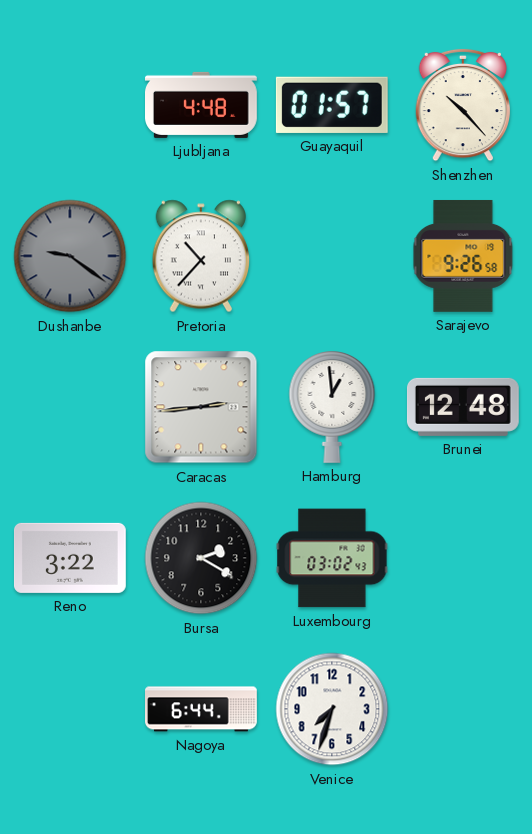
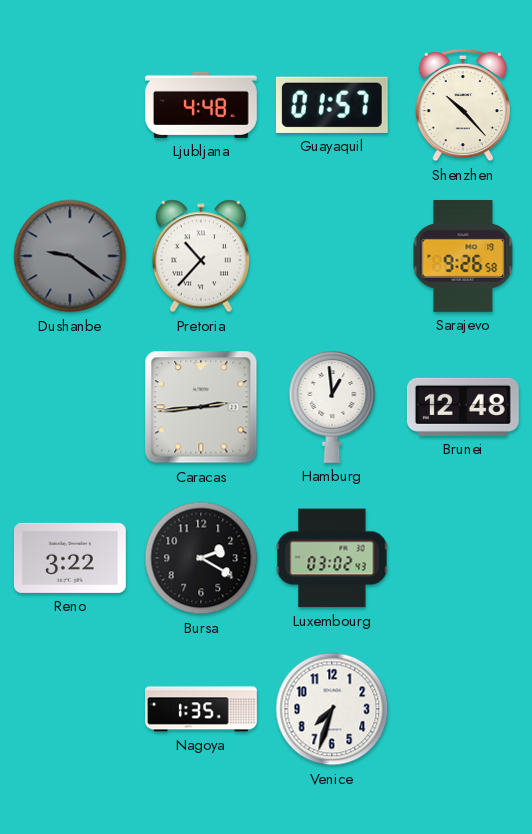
Nagoya: 6:44 -> 1:35
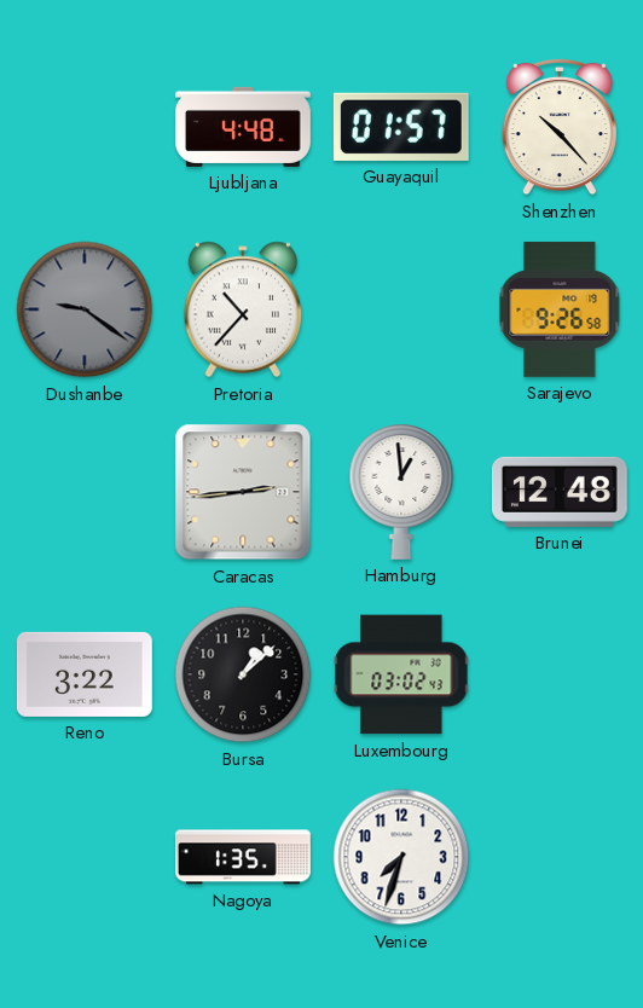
Bursa: 2:20 -> 1:08
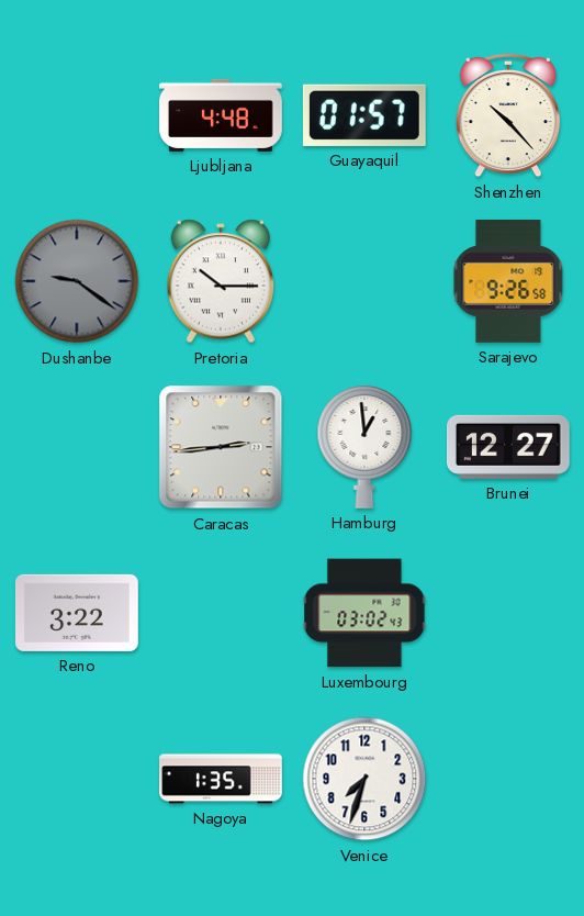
Pretoria: 10:37 -> 10:15
Brunei: 12:48 -> 12:27
Bursa: 1:08 -> none
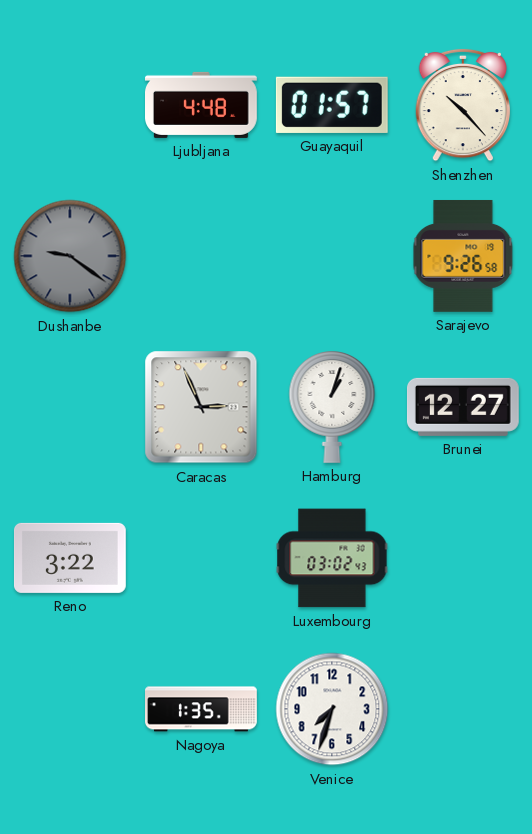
Pretoria: 10:15 -> none
Caracas: 2:44 -> 2:56
Hamburg: 12:59 -> 1:03
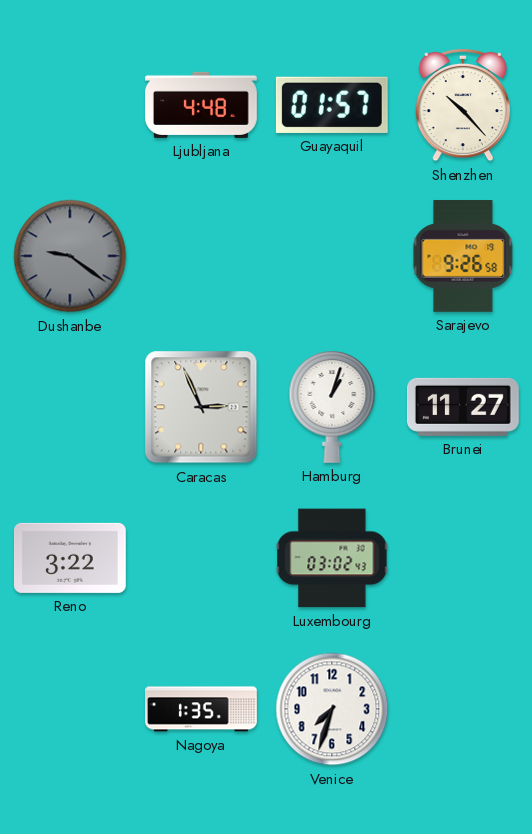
Brunei: 12:27 -> 11:27
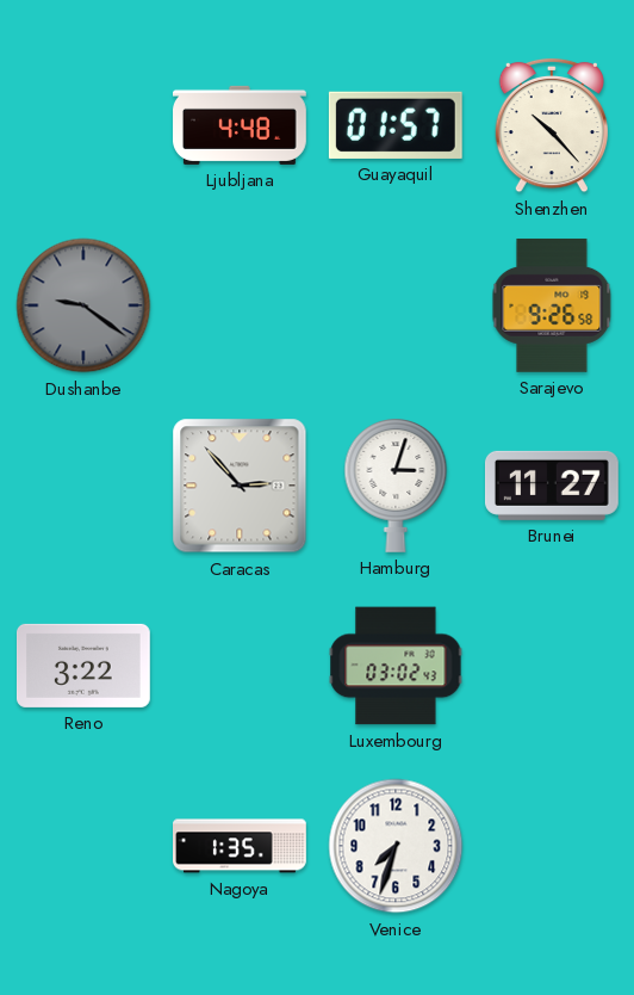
Caracas: 2:56 -> 2:53
Hamburg: 1:03 -> 3:03
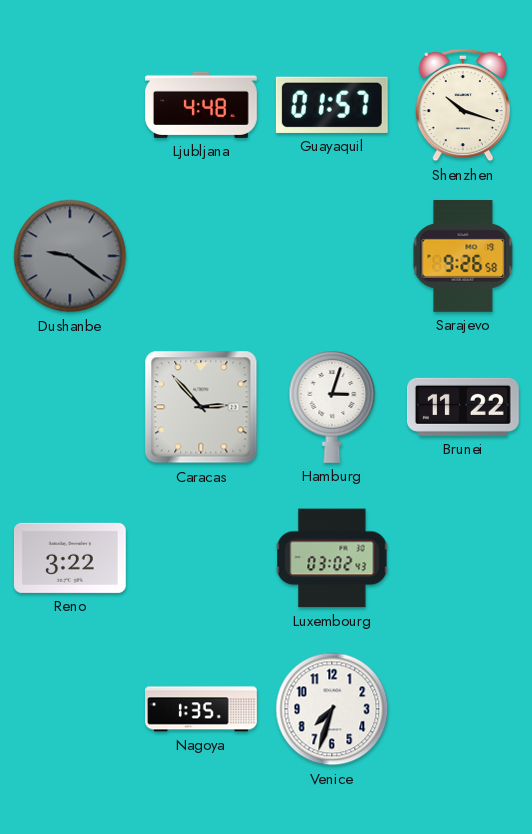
Shenzhen: 10:23 -> 10:18
Brunei: 11:27 -> 11:22
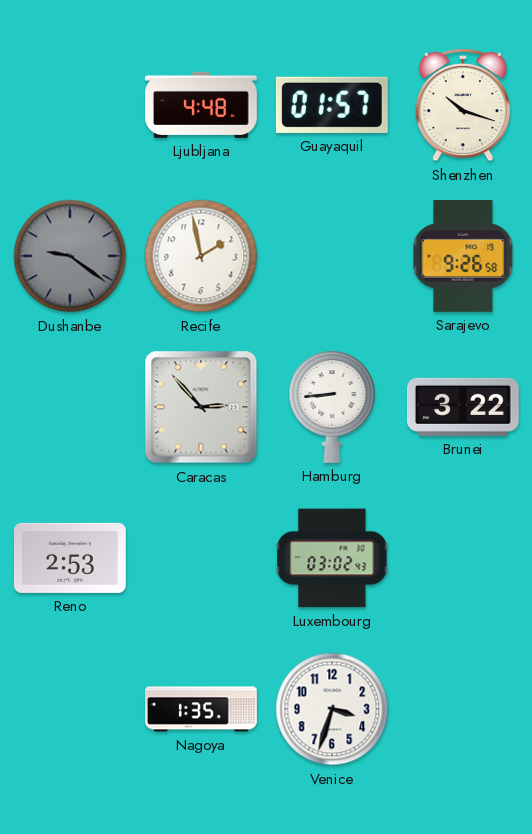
Recife: none -> 1:58
Hamburg: 3:03 -> 8:44
Brunei: 11:22 -> 3:22
Reno: 3:22 -> 2:53
Venice: 7:33 -> 3:33
